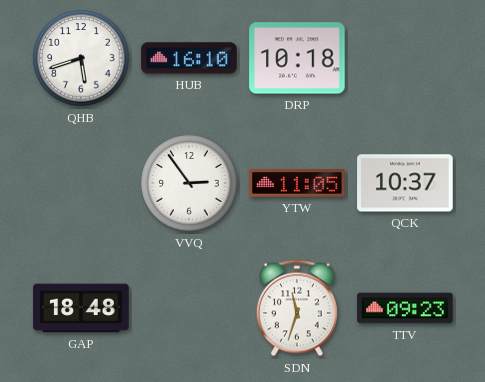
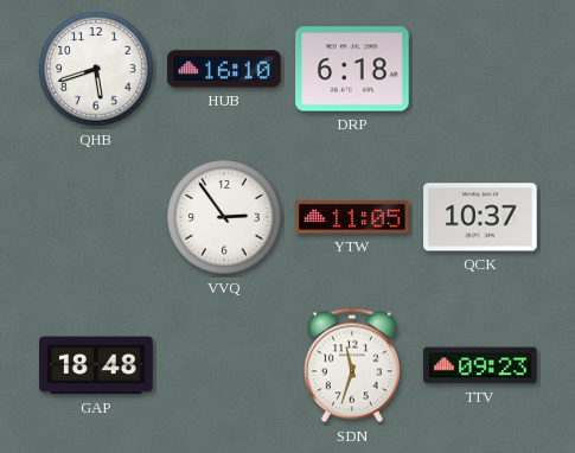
DRP: 10:18 -> 6:18
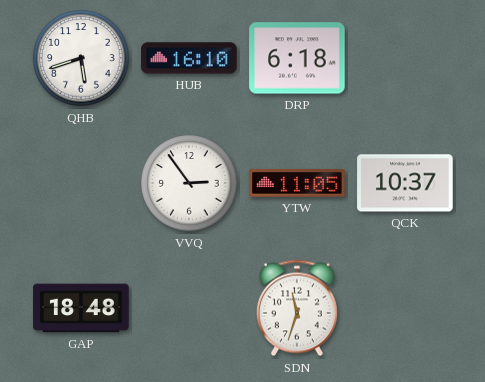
TTV: 09:23 -> none
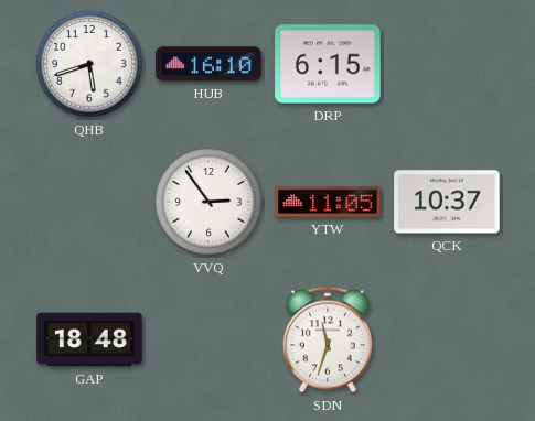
DRP: 6:18 -> 6:15
